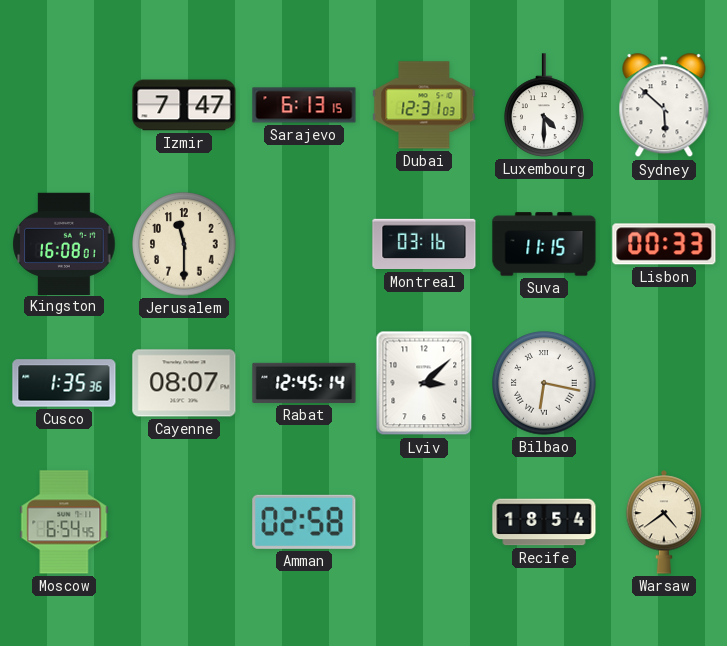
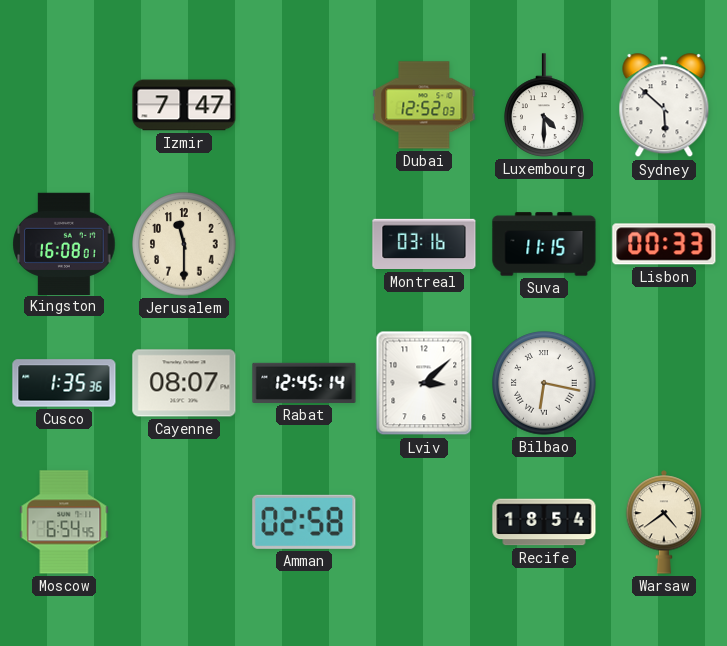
Sarajevo: 6:13 -> none
Dubai: 12:31 -> 12:52
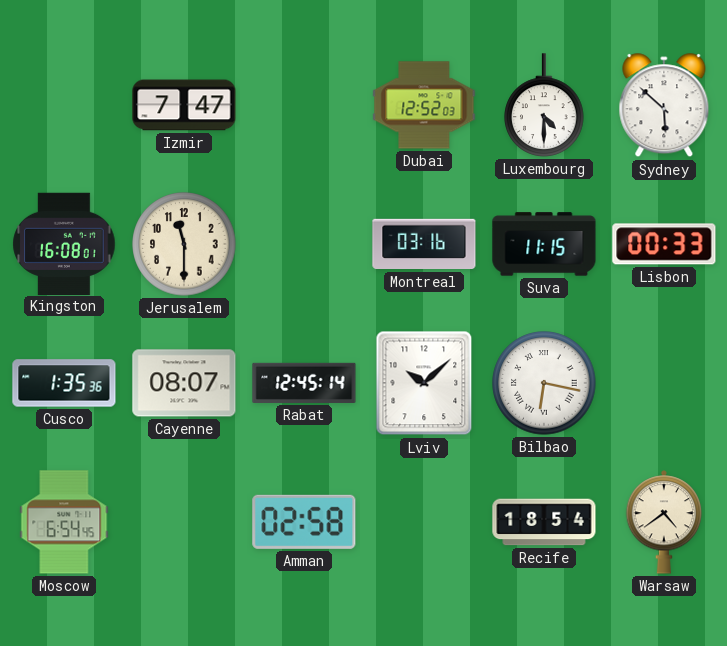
Lviv: 3:08 -> 10:08
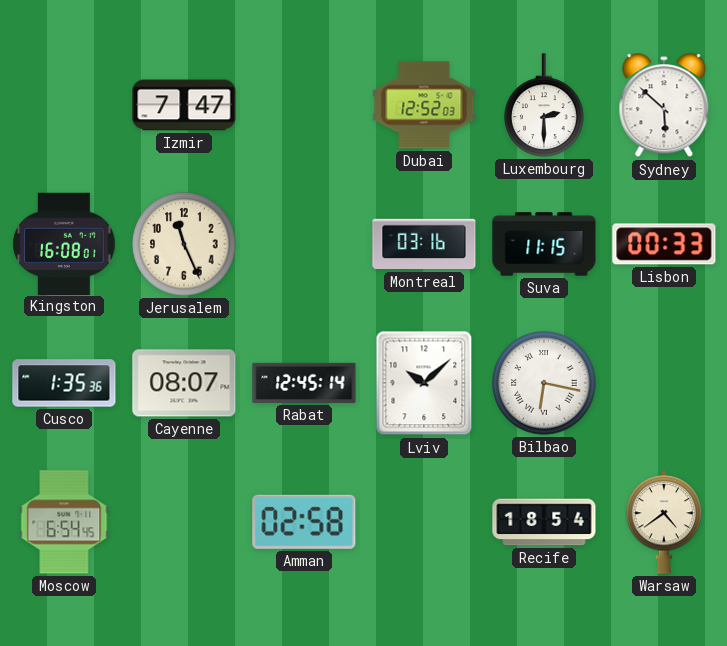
Luxembourg: 4:30 -> 2:30
Jerusalem: 11:30 -> 11:26
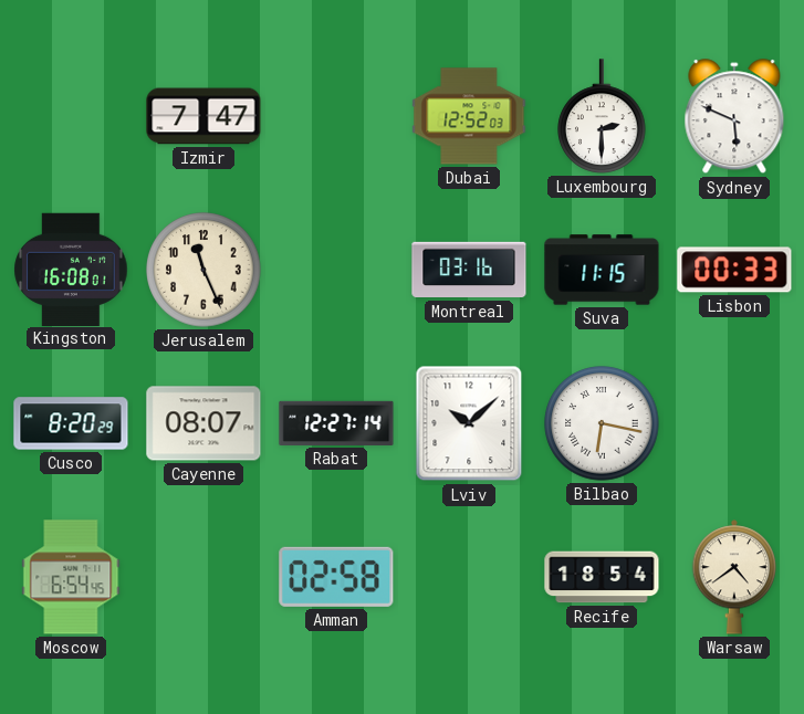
Sydney: 5:52 -> 5:49
Cusco: 1:35 -> 8:20
Rabat: 12:45 -> 12:27
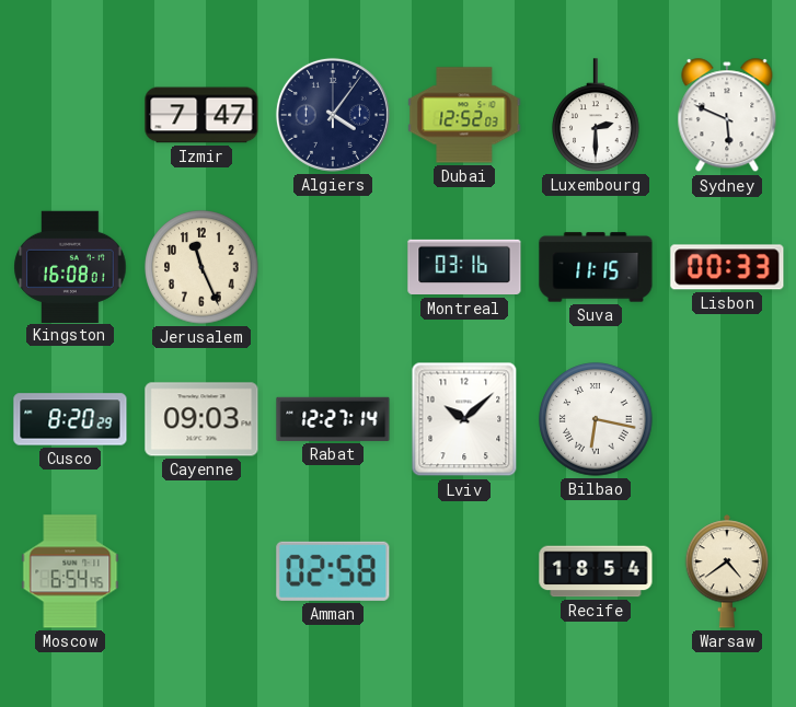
Algiers: none -> 4:06
Cayenne: 08:07 -> 09:03
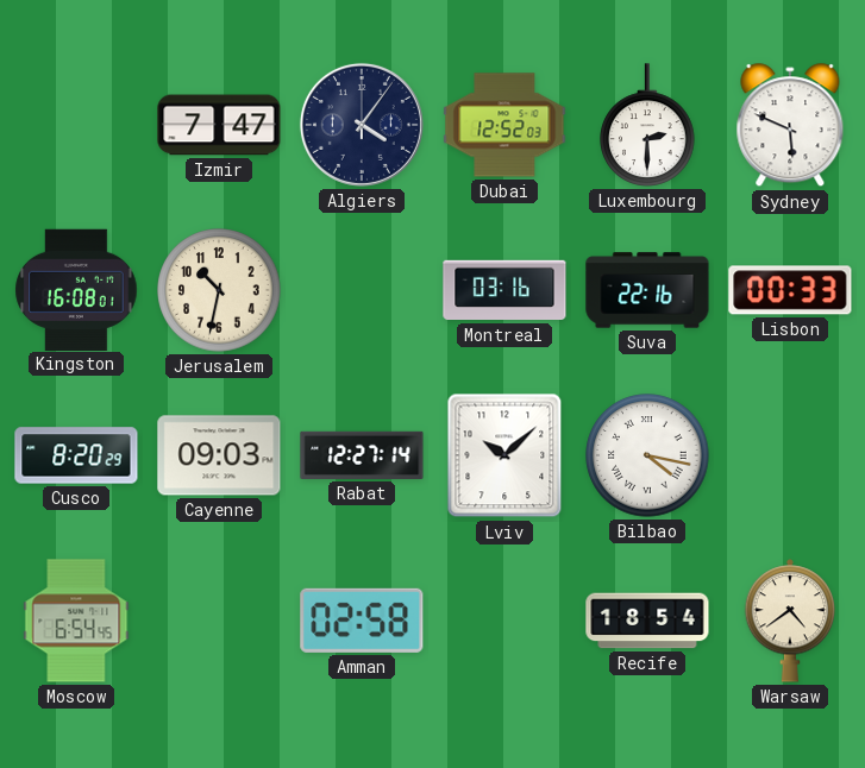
Jerusalem: 11:26 -> 10:32
Suva: 11:15 -> 22:16
Bilbao: 6:17 -> 4:17
